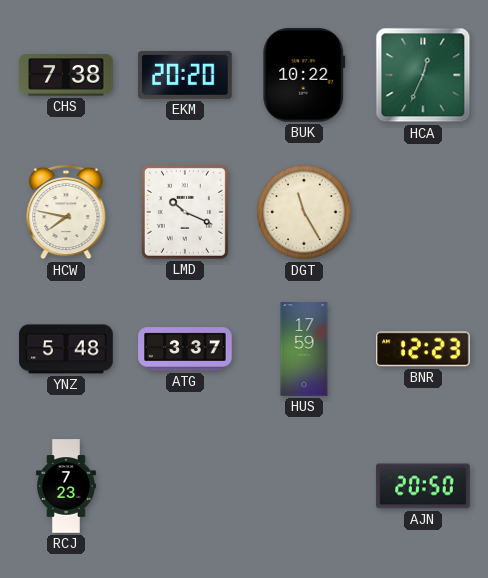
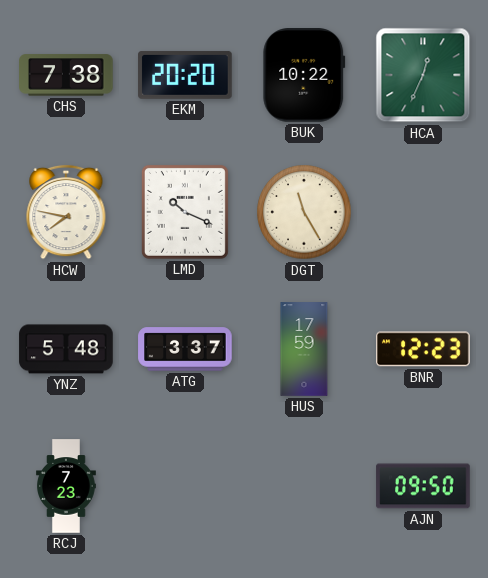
AJN: 20:50 -> 09:50
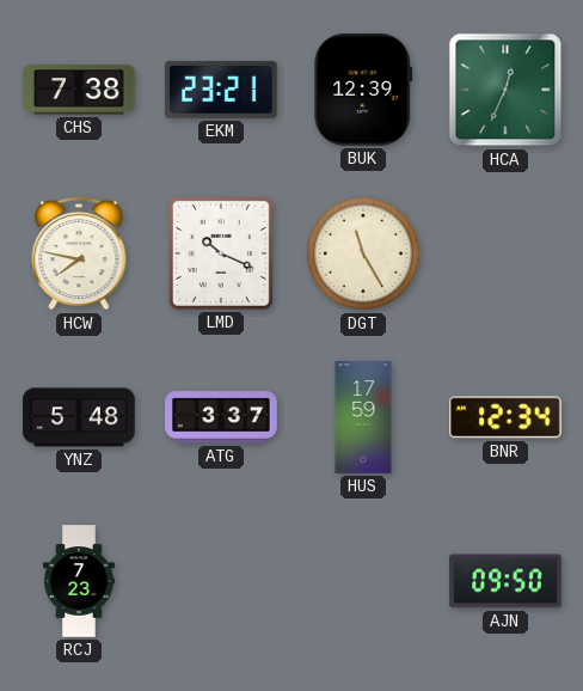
EKM: 20:20 -> 23:21
BUK: 10:22 -> 12:39
BNR: 12:23 -> 12:34
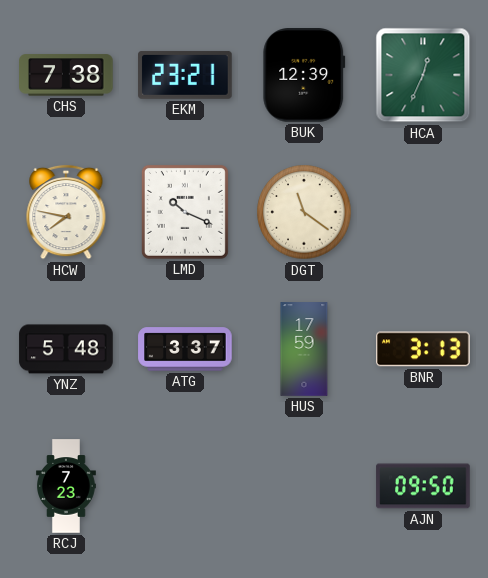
DGT: 11:25 -> 11:21
BNR: 12:34 -> 3:13
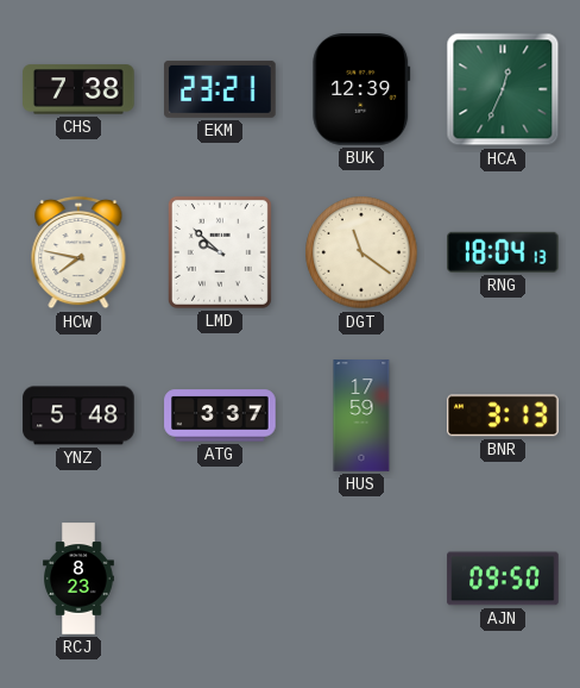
LMD: 10:19 -> 9:52
RNG: none -> 18:04
RCJ: 7:23 -> 8:23
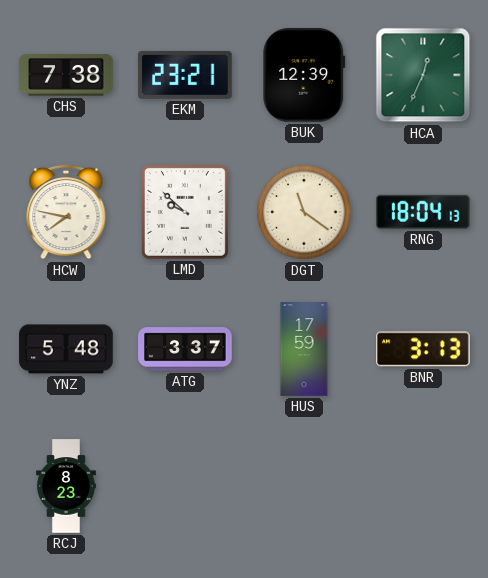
AJN: 09:50 -> none
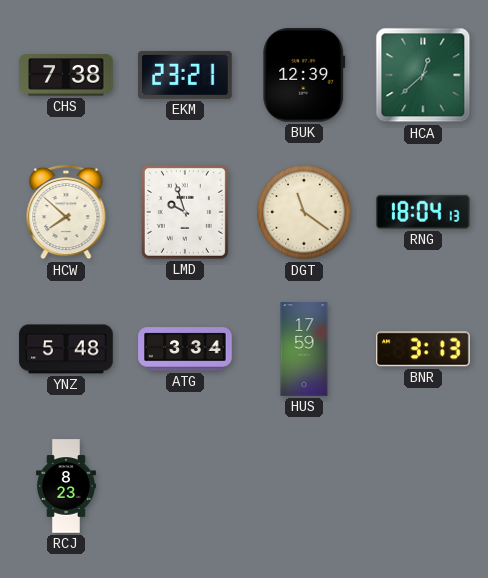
HCA: 12:34 -> 12:38
HCW: 7:47 -> 7:52
LMD: 9:52 -> 9:57
ATG: 3:37 -> 3:34
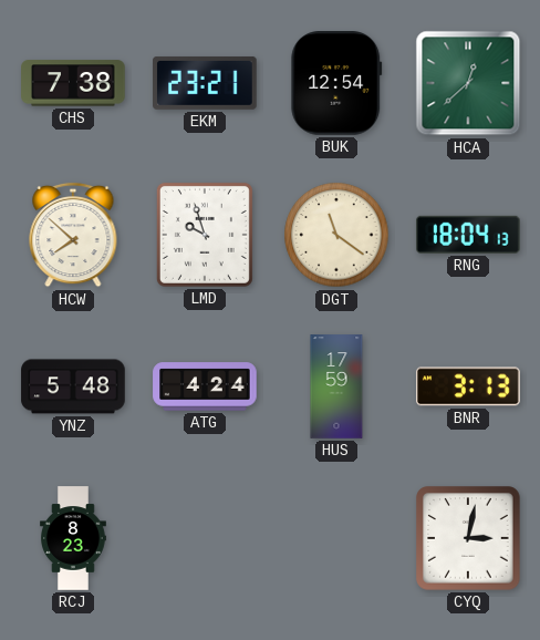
BUK: 12:39 -> 12:54
ATG: 3:34 -> 4:24
CYQ: none -> 3:02
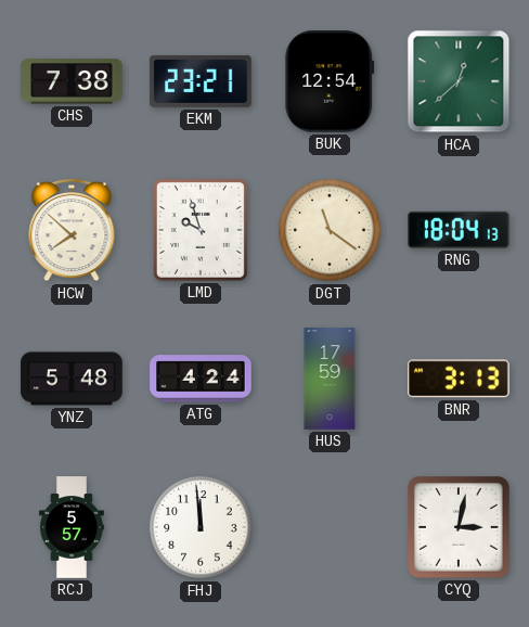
RCJ: 8:23 -> 5:57
FHJ: none -> 11:59
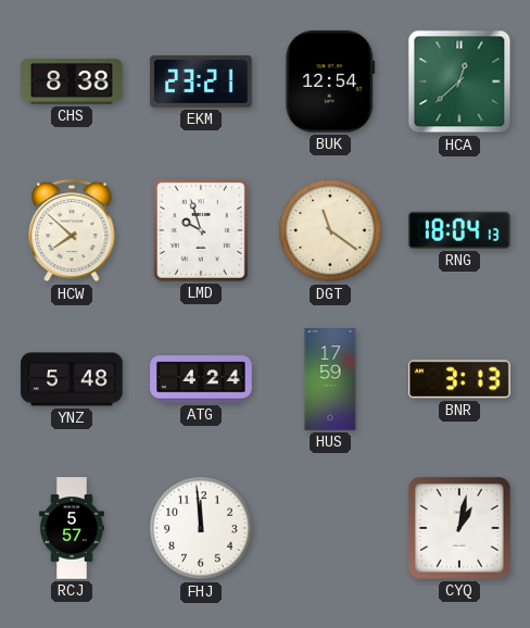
CHS: 7:38 -> 8:38
CYQ: 3:02 -> 1:02
